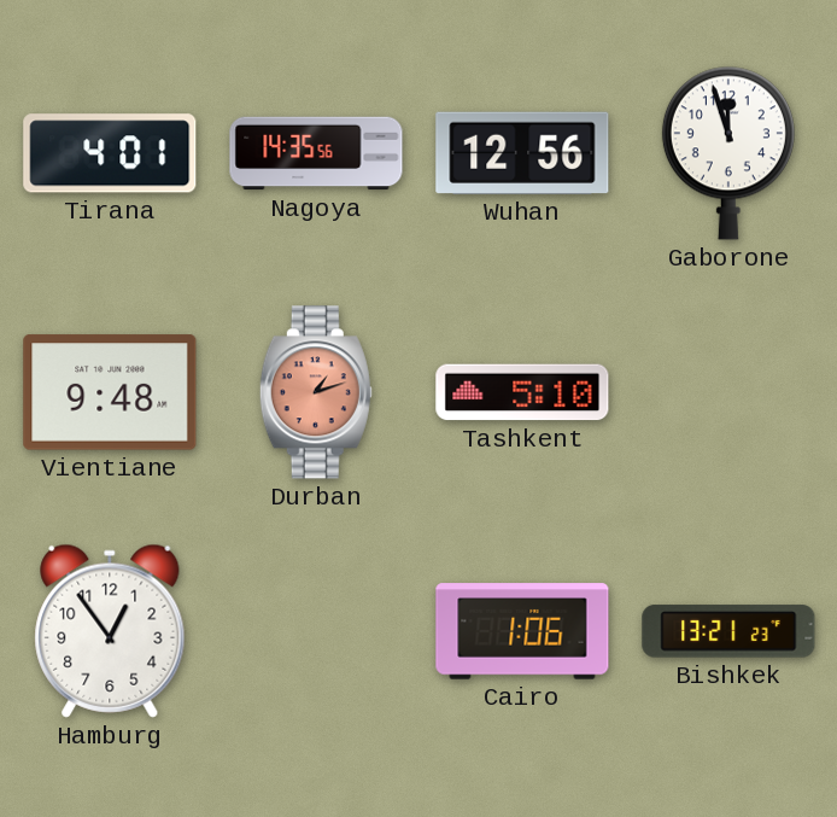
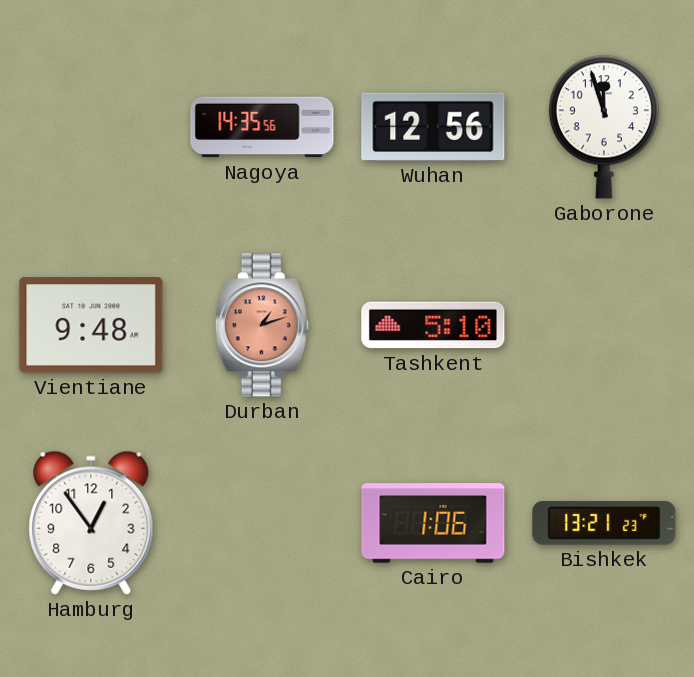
Tirana: 4:01 -> none
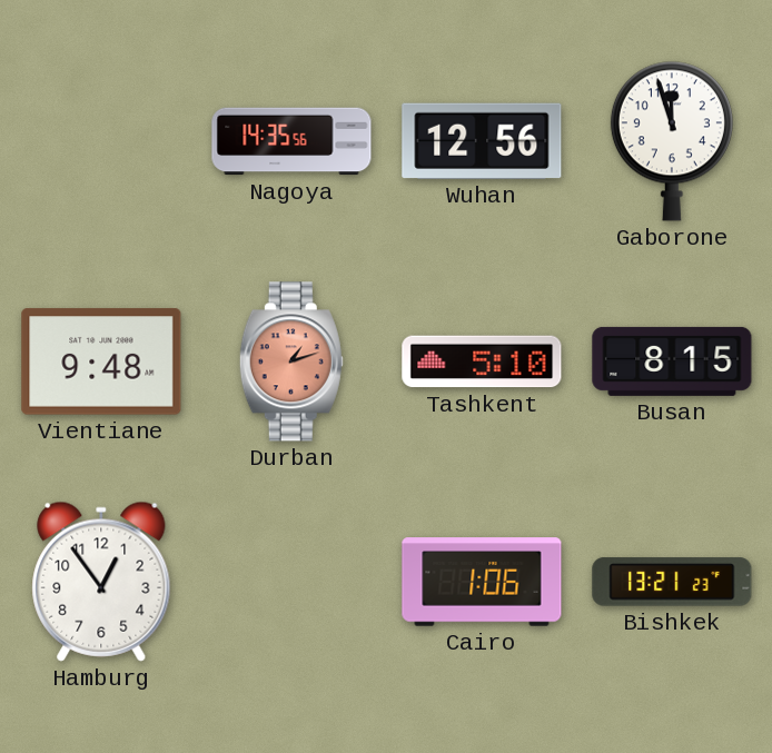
Busan: none -> 8:15
